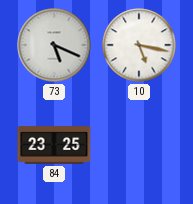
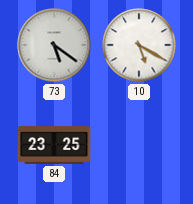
73: 5:19 -> 5:21
10: 5:17 -> 5:20
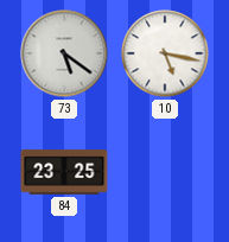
10: 5:20 -> 5:17
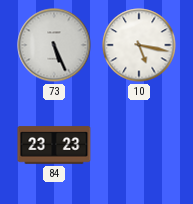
73: 5:21 -> 5:26
84: 23:25 -> 23:23
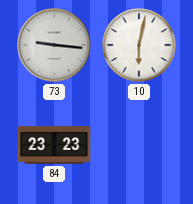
73: 5:26 -> 9:16
10: 5:17 -> 6:02
